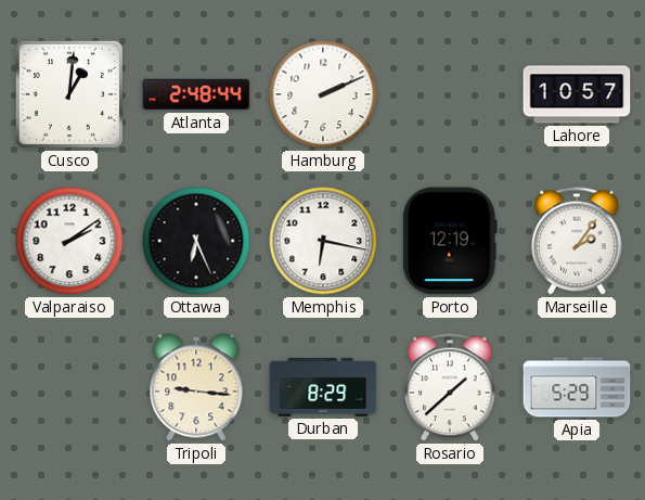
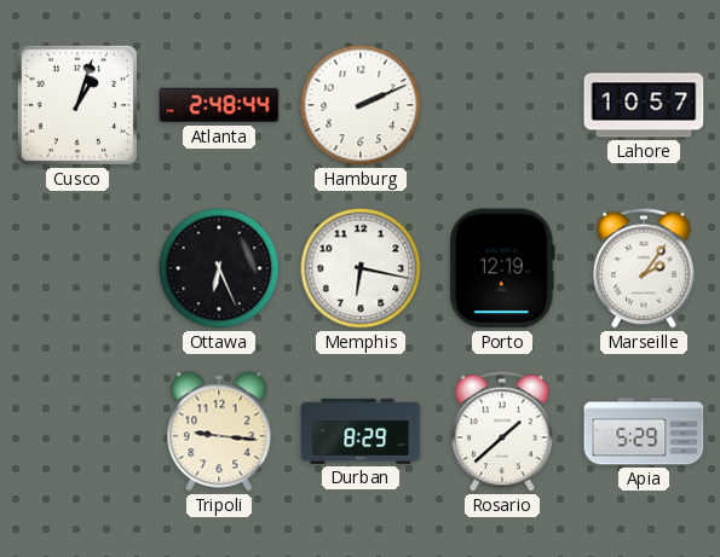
Cusco: 1:01 -> 1:03
Valparaiso: 2:09 -> none
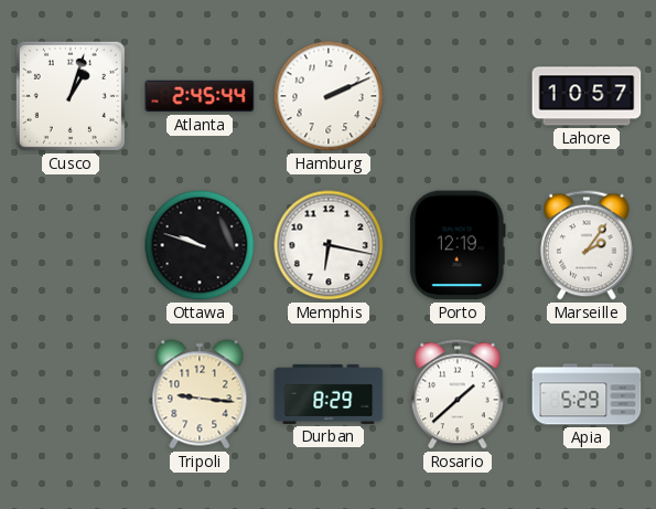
Atlanta: 2:48 -> 2:45
Ottawa: 6:26 -> 9:48
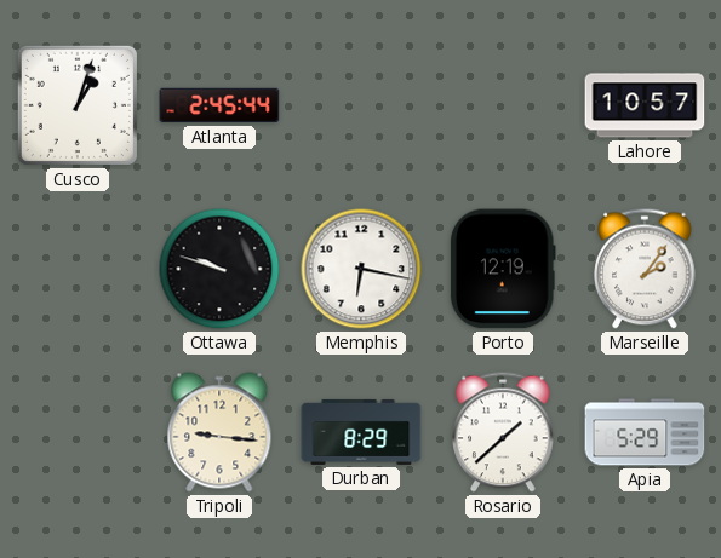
Hamburg: 2:11 -> none
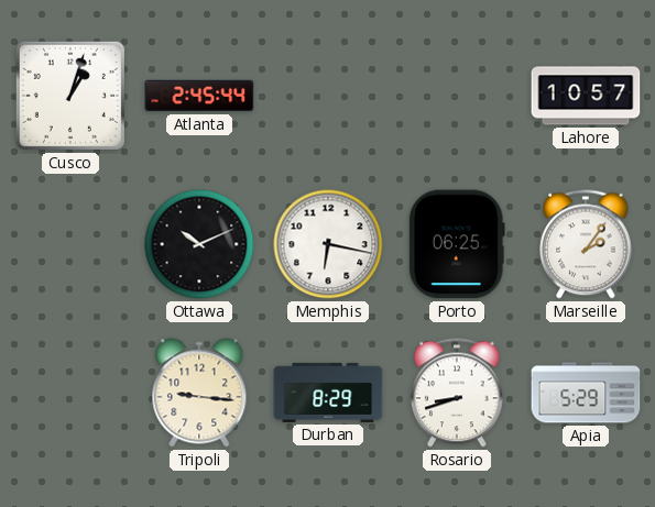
Ottawa: 9:48 -> 10:11
Porto: 12:19 -> 06:25
Rosario: 1:38 -> 8:42
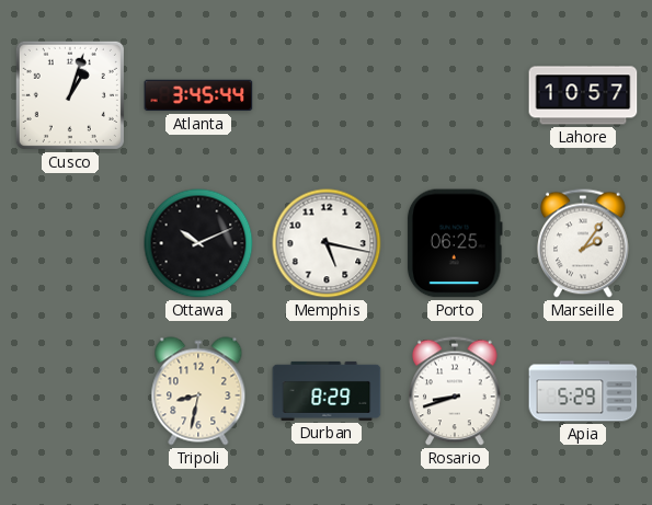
Atlanta: 2:45 -> 3:45
Memphis: 6:17 -> 5:17
Tripoli: 9:16 -> 8:32
